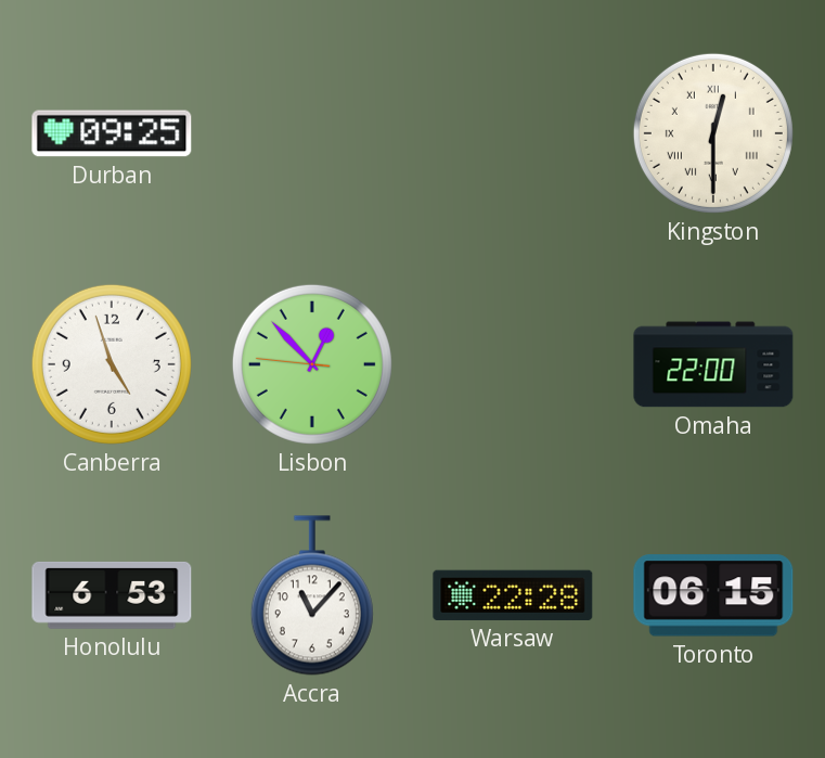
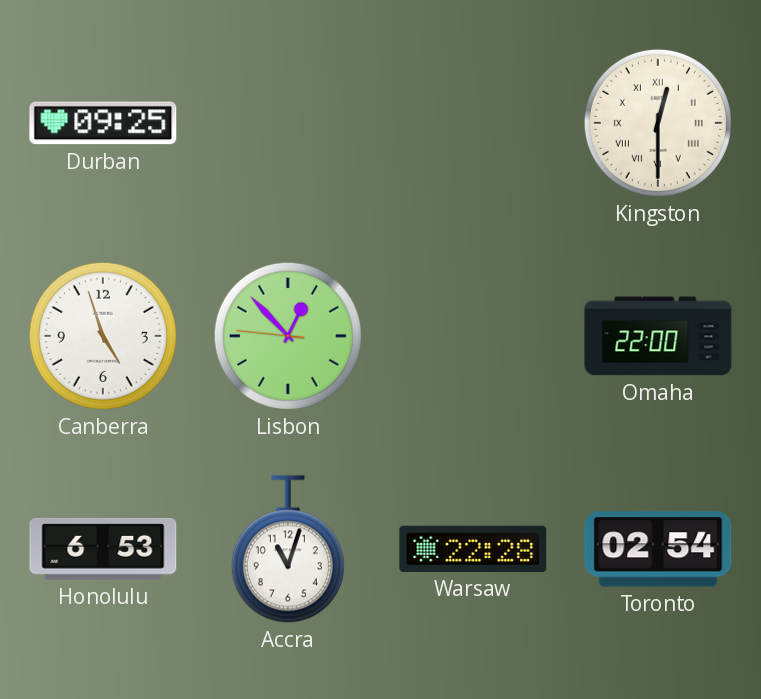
Accra: 11:07 -> 11:03
Toronto: 06:15 -> 02:54
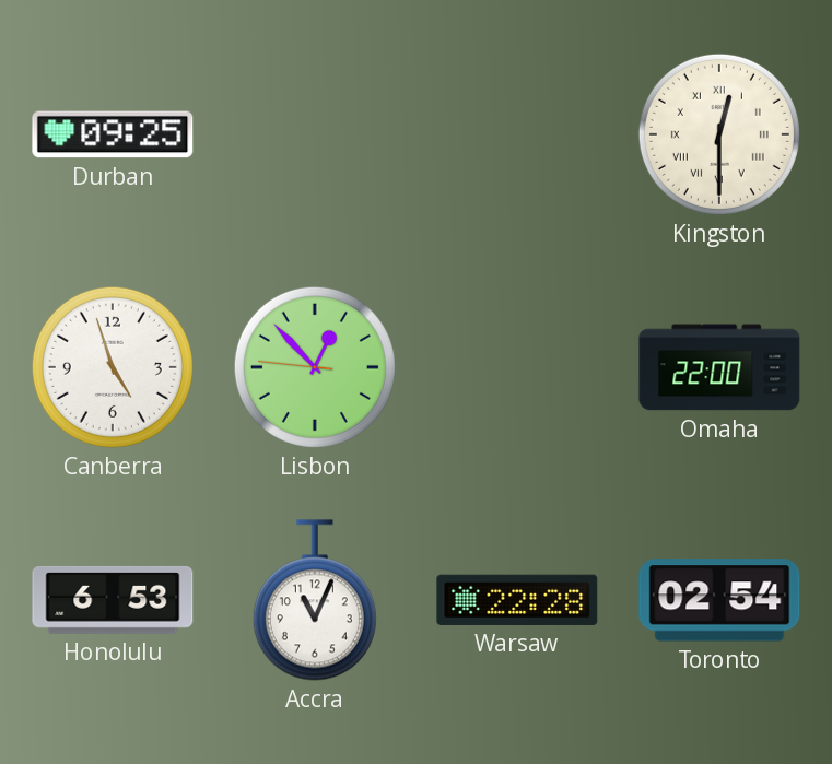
Accra: 11:03 -> 11:04
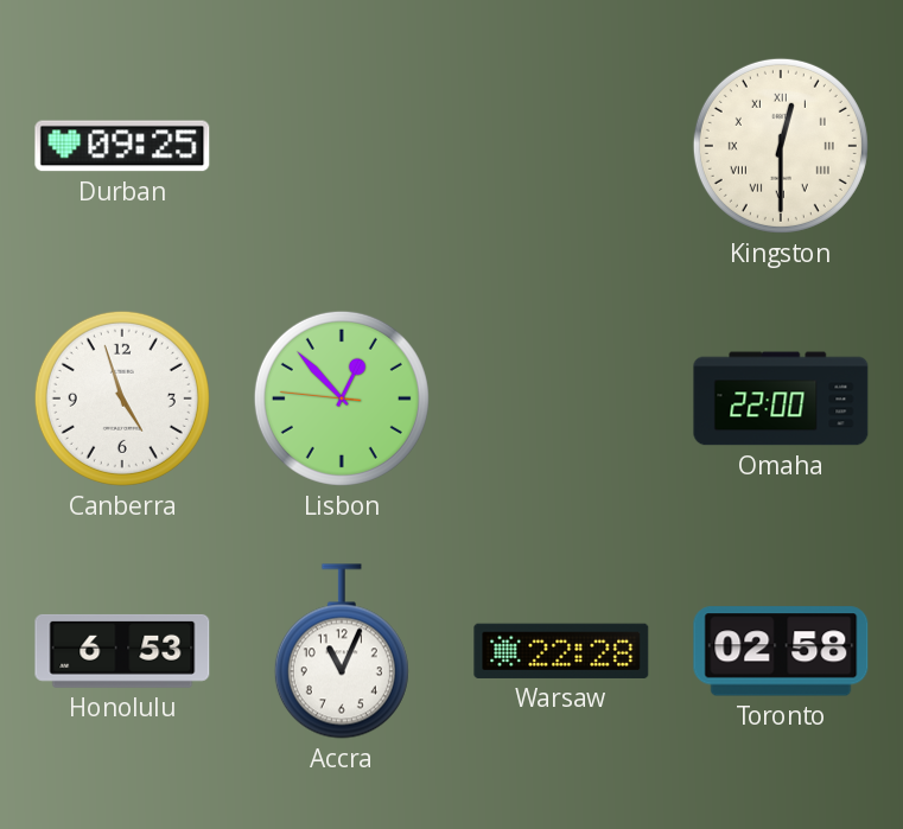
Toronto: 02:54 -> 02:58
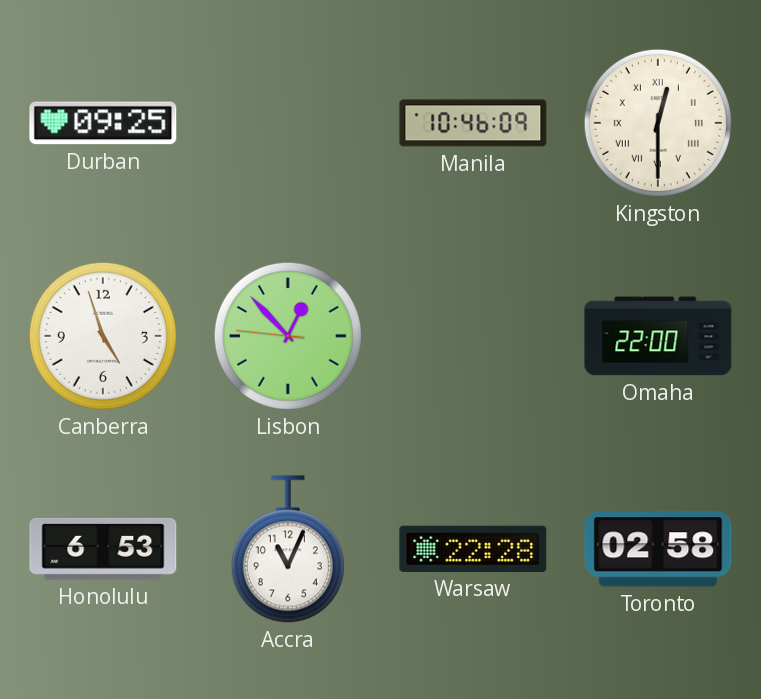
Manila: none -> 10:46
